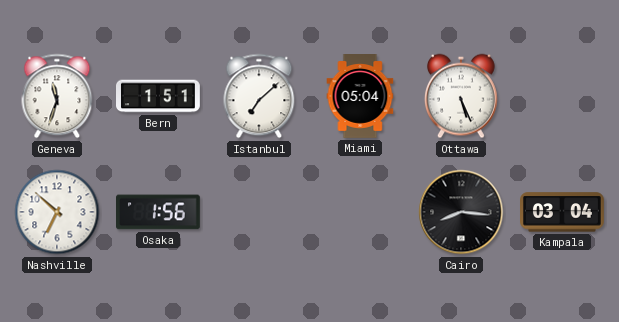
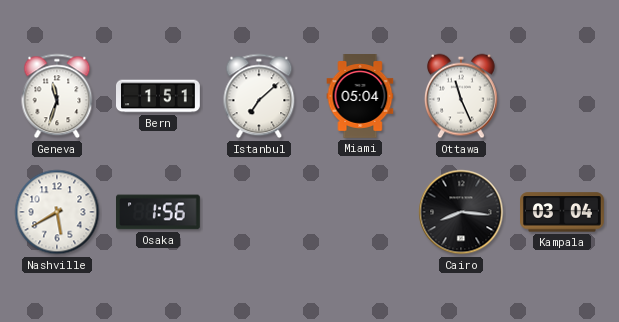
Ottawa: 5:26 -> 11:26
Nashville: 6:52 -> 5:40
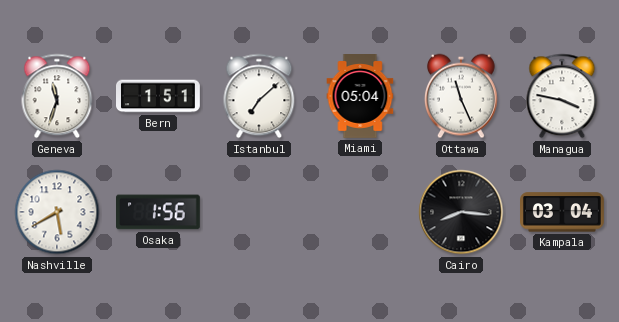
Managua: none -> 3:47
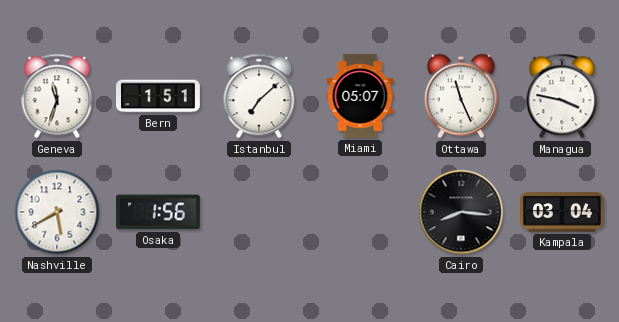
Miami: 05:04 -> 05:07
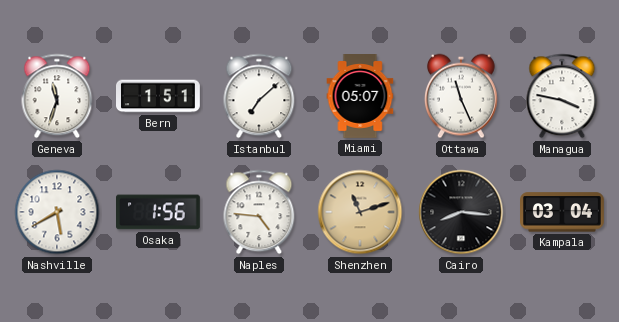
Naples: none -> 4:46
Shenzhen: none -> 11:12
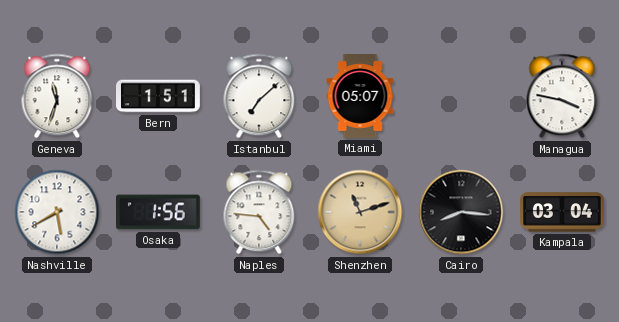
Ottawa: 11:26 -> none
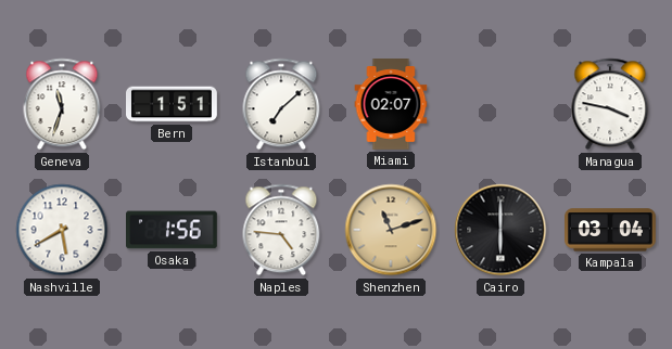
Miami: 05:07 -> 02:07
Cairo: 8:16 -> 6:00
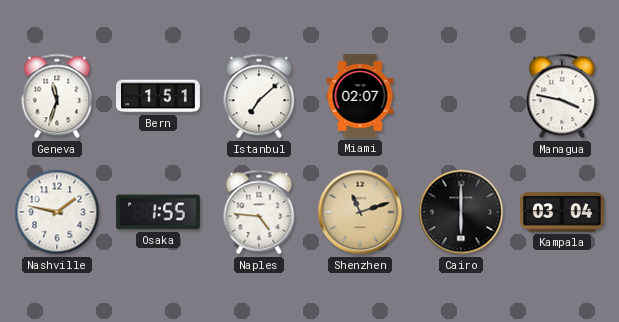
Nashville: 5:40 -> 1:47
Osaka: 1:56 -> 1:55
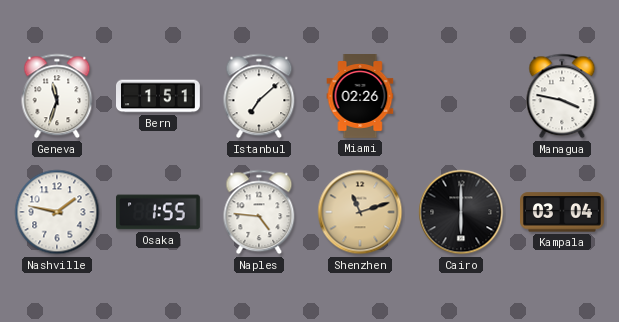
Miami: 02:07 -> 02:26
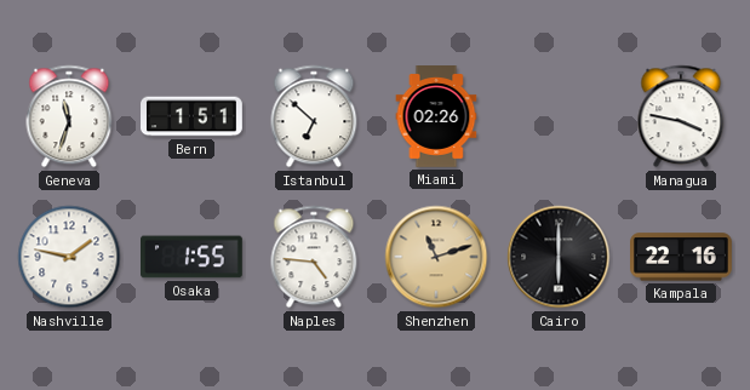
Istanbul: 7:08 -> 6:52
Kampala: 03:04 -> 22:16
